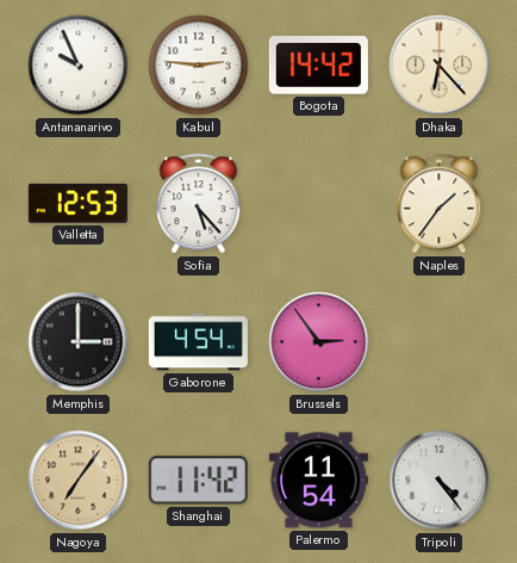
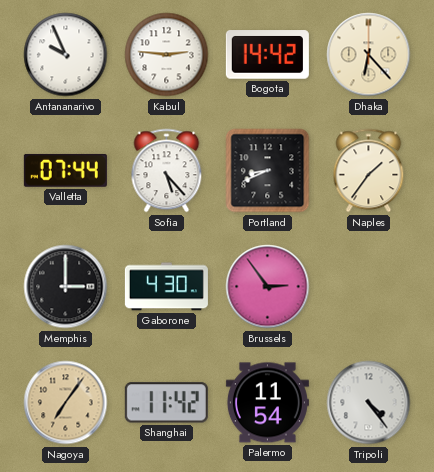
Valletta: 12:53 -> 07:44
Portland: none -> 8:41
Gaborone: 4:54 -> 4:30
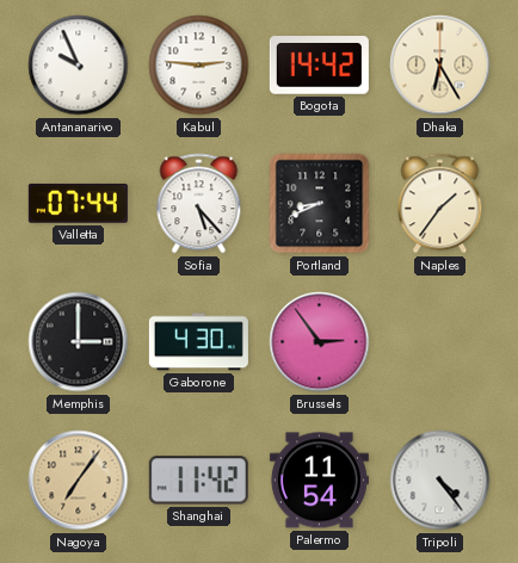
Dhaka: 6:23 -> 6:25
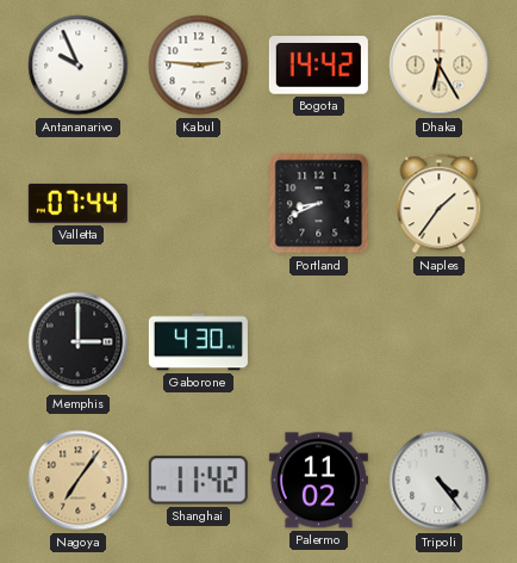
Sofia: 5:23 -> none
Brussels: 2:54 -> none
Palermo: 11:54 -> 11:02
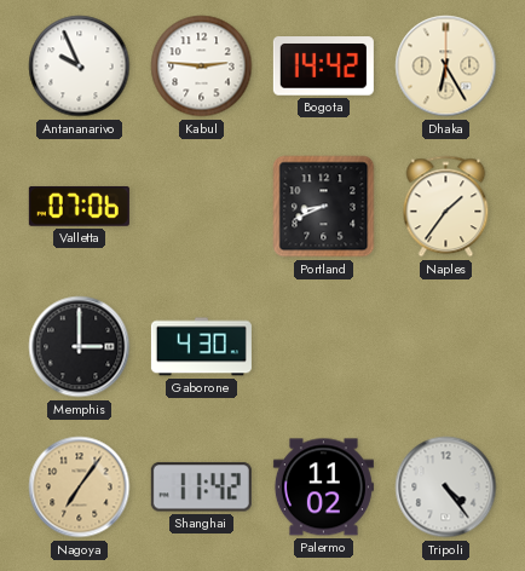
Valletta: 07:44 -> 07:06
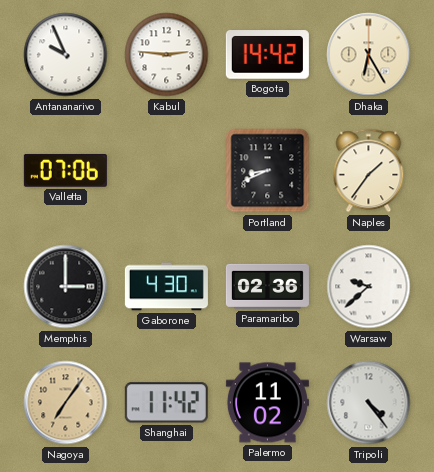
Paramaribo: none -> 02:36
Warsaw: none -> 9:38
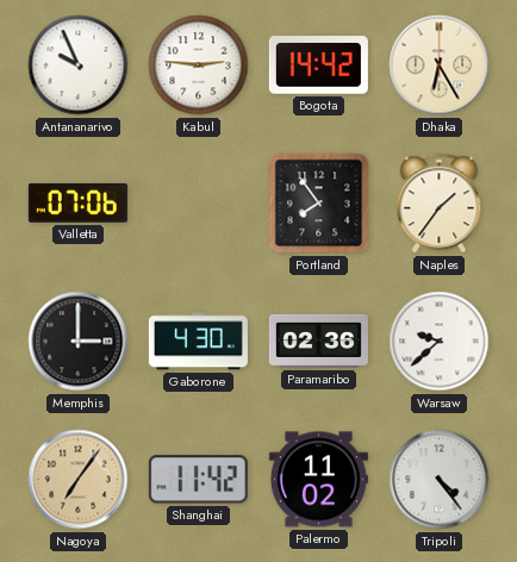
Portland: 8:41 -> 7:54
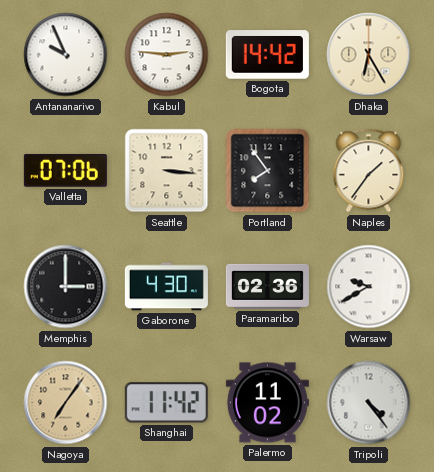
Seattle: none -> 3:16
Warsaw: 9:38 -> 9:40
